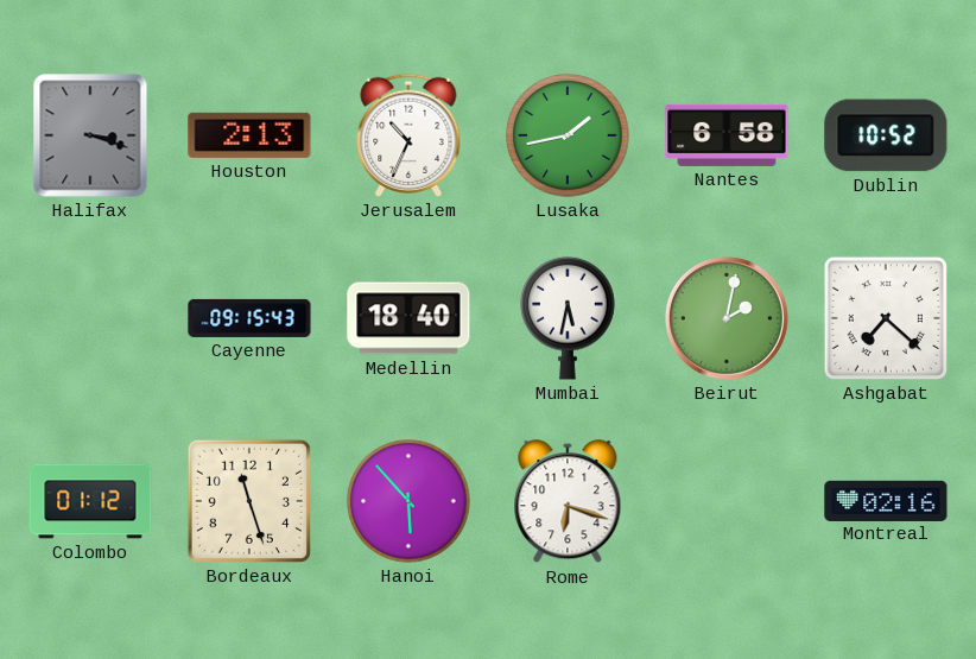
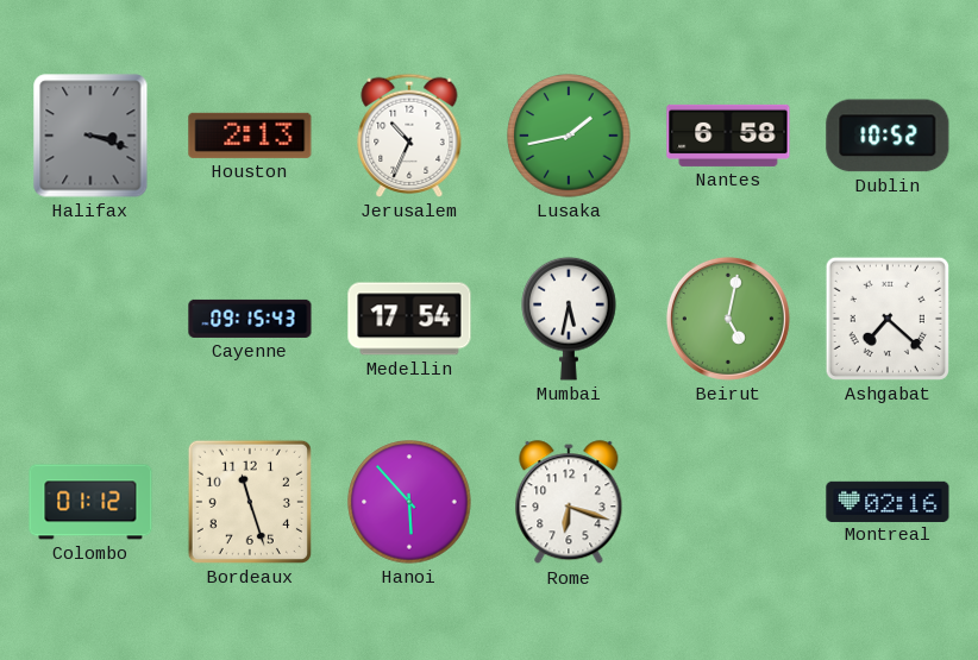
Medellin: 18:40 -> 17:54
Beirut: 2:02 -> 5:02
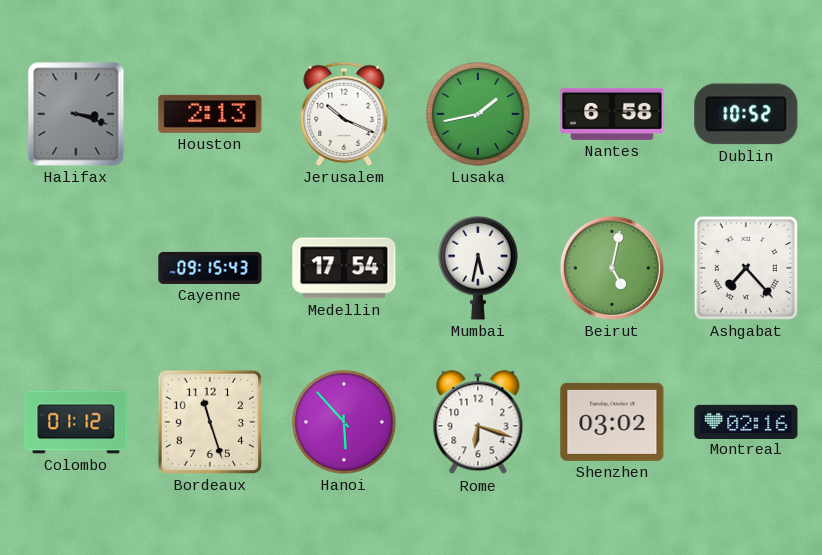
Jerusalem: 10:34 -> 10:19
Ashgabat: 7:22 -> 7:23
Shenzhen: none -> 03:02
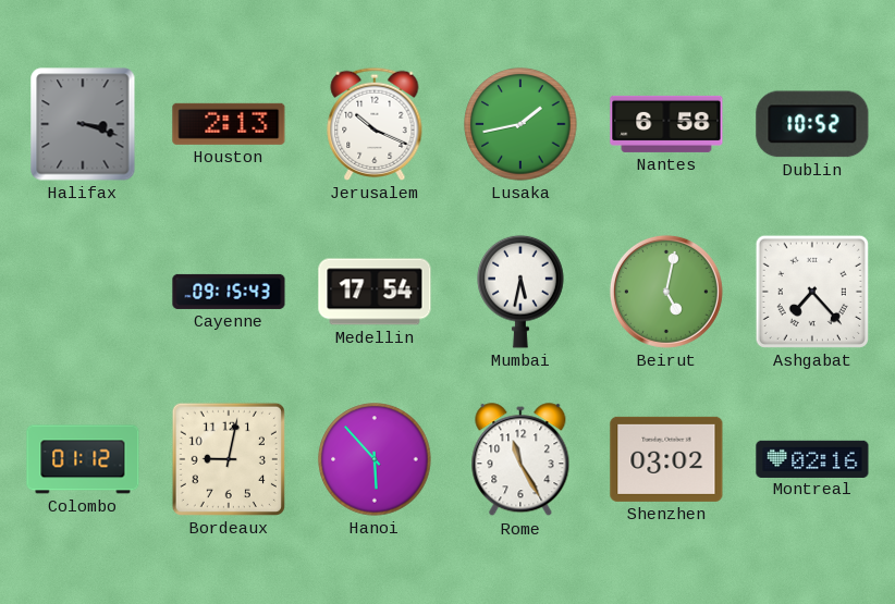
Bordeaux: 11:27 -> 9:02
Rome: 6:18 -> 11:25
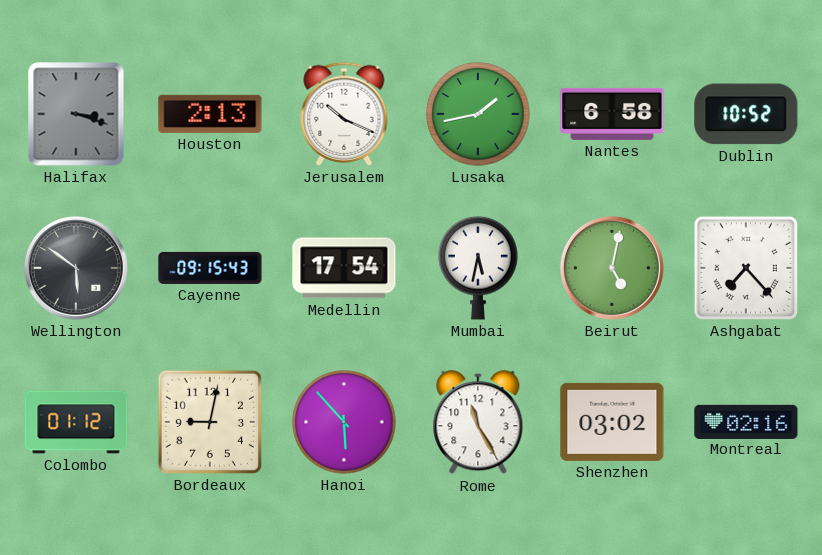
Wellington: none -> 5:51
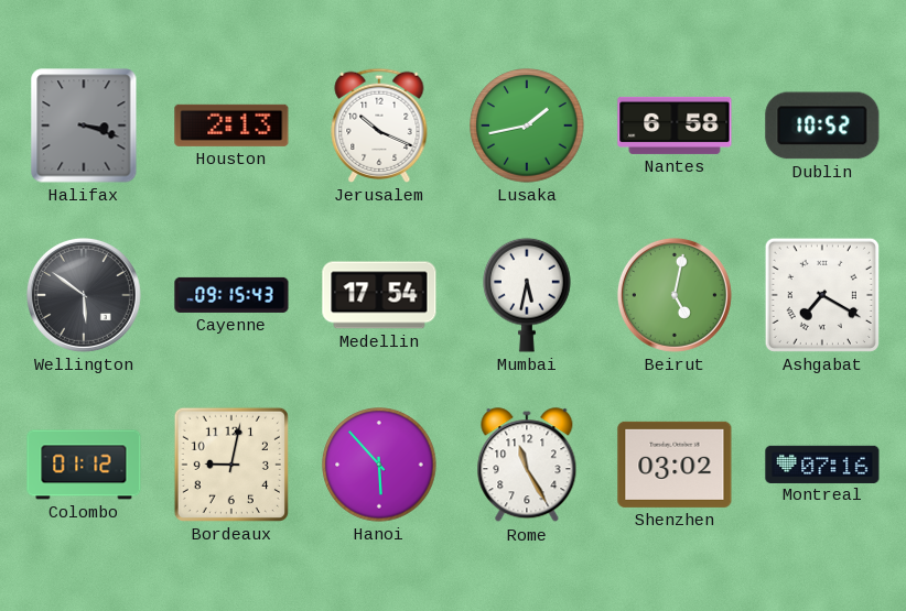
Ashgabat: 7:23 -> 7:20
Montreal: 02:16 -> 07:16
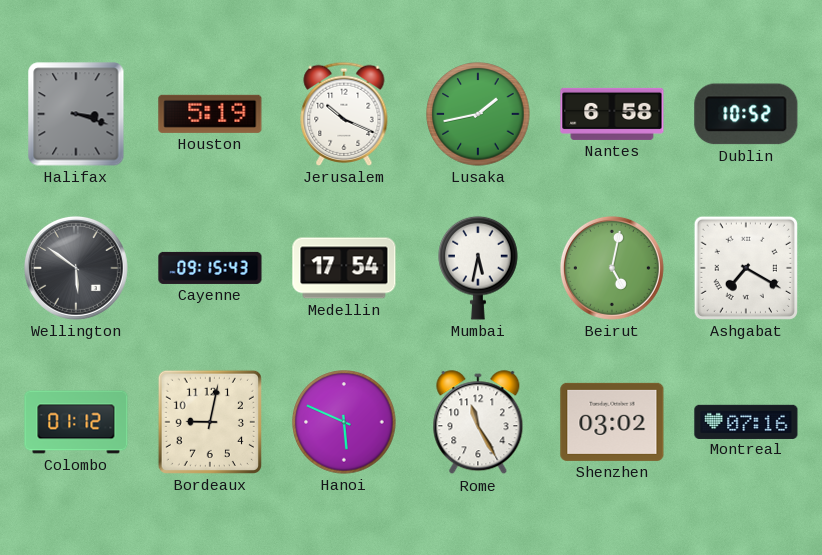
Houston: 2:13 -> 5:19
Hanoi: 5:53 -> 5:49
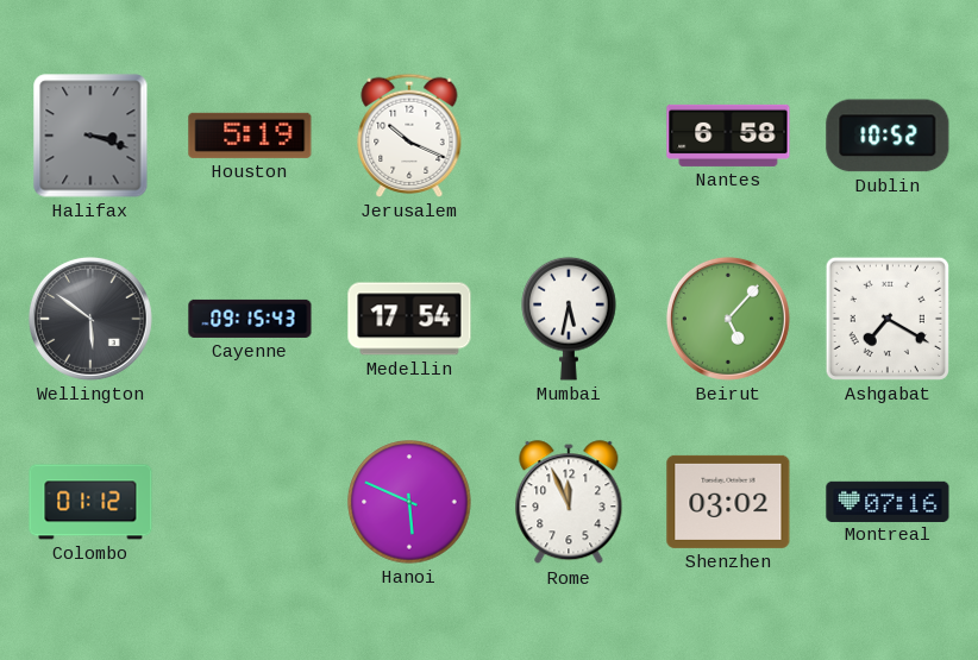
Lusaka: 1:43 -> none
Beirut: 5:02 -> 5:07
Bordeaux: 9:02 -> none
Rome: 11:25 -> 11:56
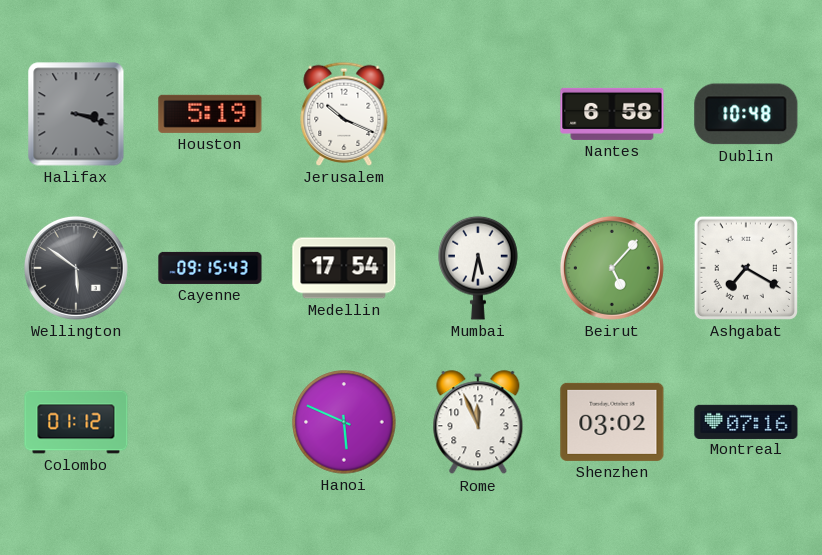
Dublin: 10:52 -> 10:48
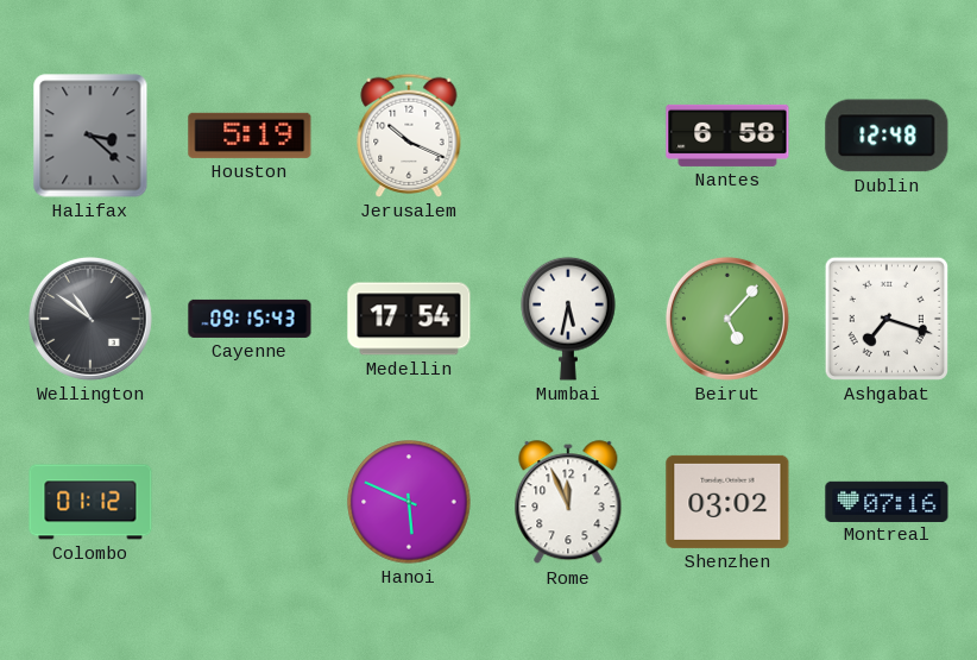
Halifax: 3:18 -> 3:22
Dublin: 10:48 -> 12:48
Wellington: 5:51 -> 10:51
Ashgabat: 7:20 -> 7:18
